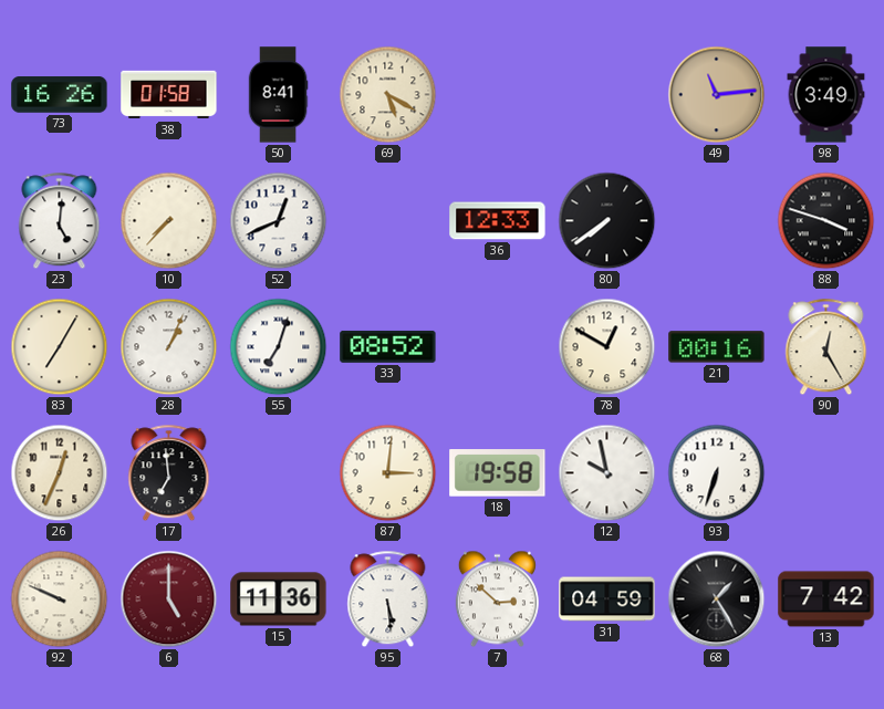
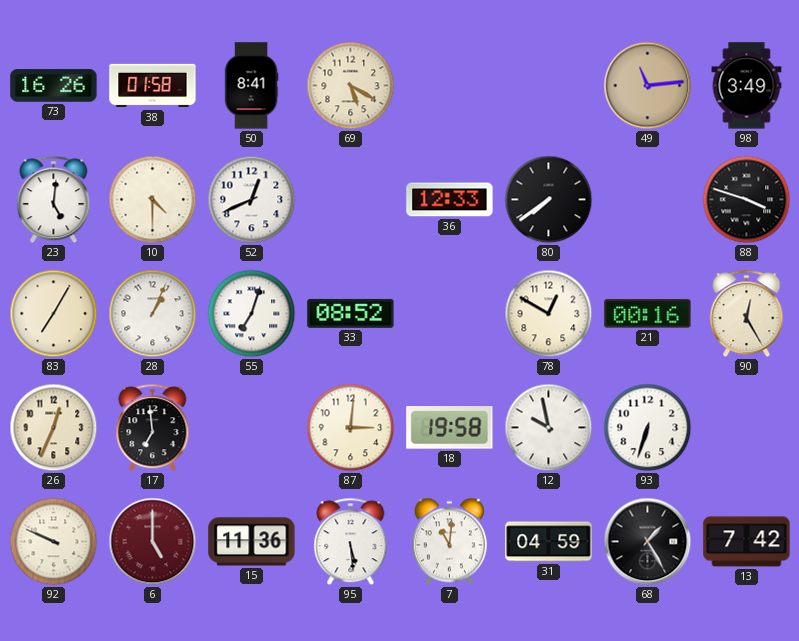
10: 7:37 -> 4:30
7: 2:52 -> 11:01
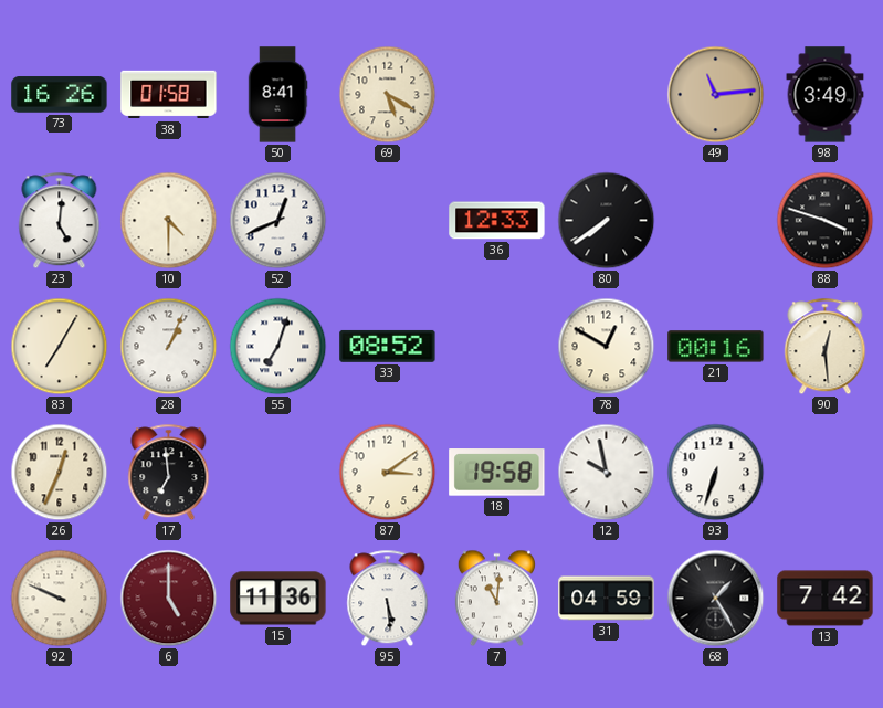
90: 12:25 -> 12:29
87: 3:01 -> 3:09
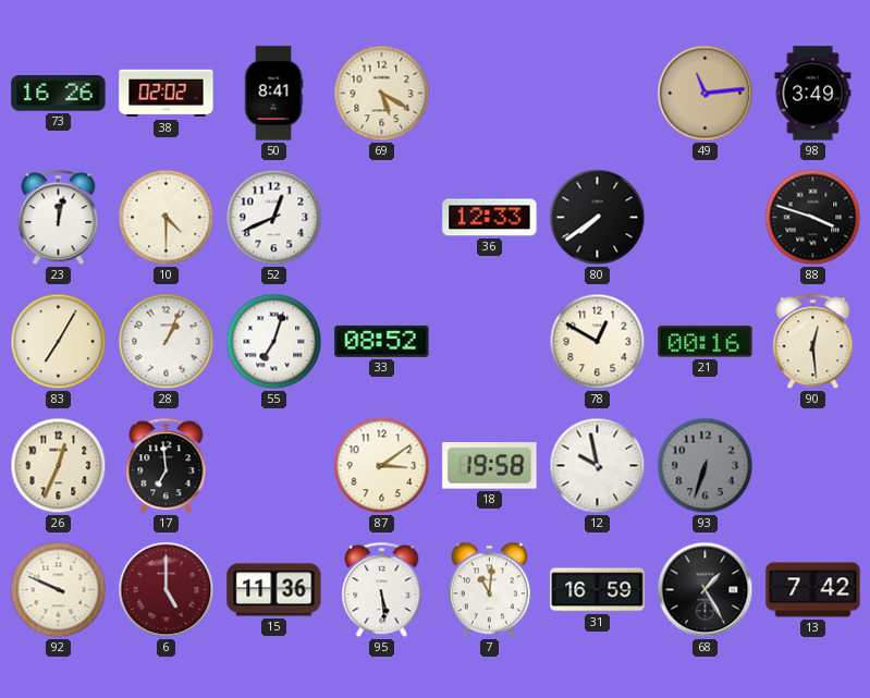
38: 01:58 -> 02:02
23: 5:01 -> 12:02
93 dial: white -> grey
31: 04:59 -> 16:59
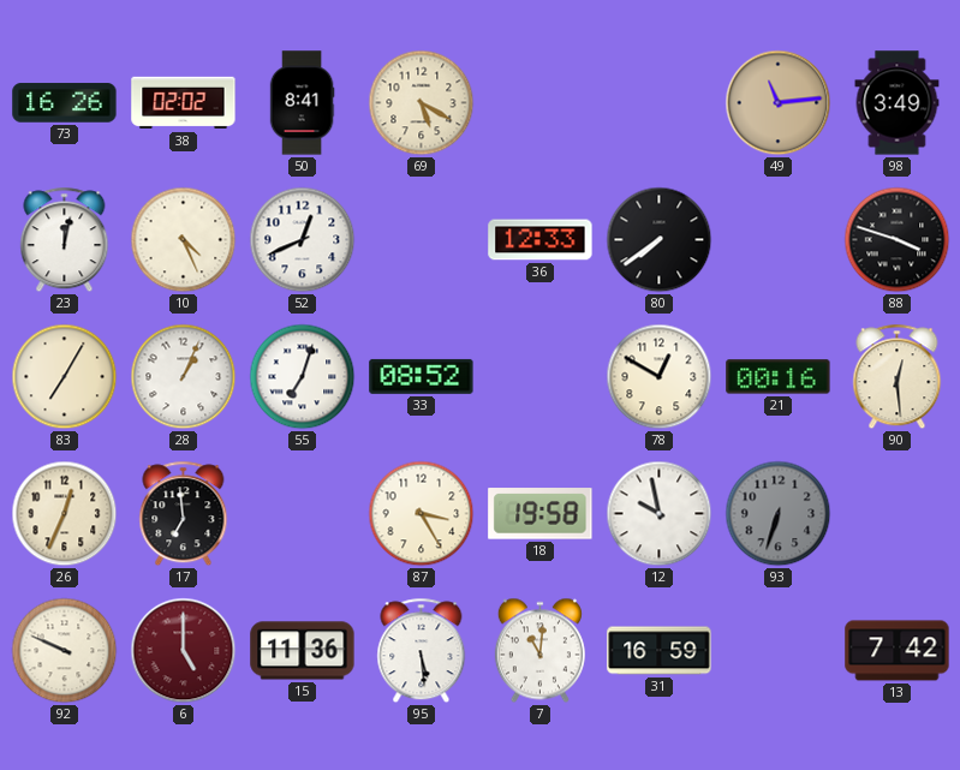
10: 4:30 -> 4:26
87: 3:09 -> 3:25
68: 1:25 -> none
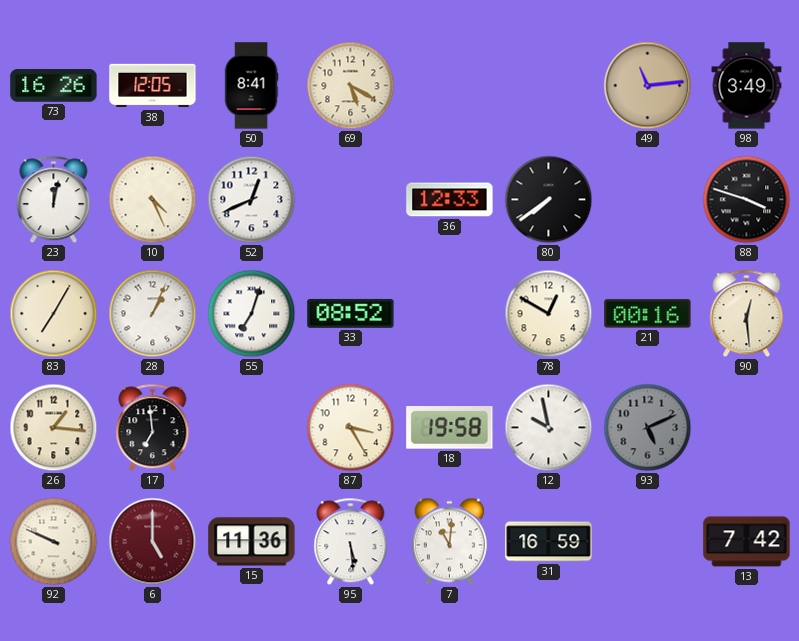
38: 02:02 -> 12:05
26: 12:34 -> 1:16
93: 6:33 -> 5:11
